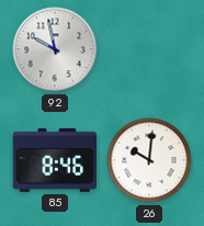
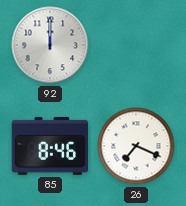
92: 9:58 -> 12:00
26: 10:01 -> 7:19
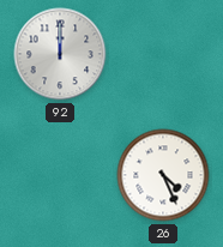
85: 8:46 -> none
26: 7:19 -> 4:26
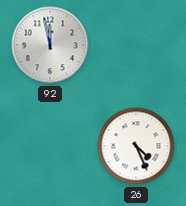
92: 12:00 -> 11:58
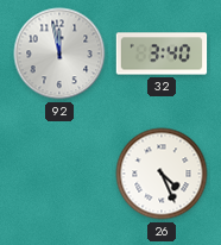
32: none -> 3:40
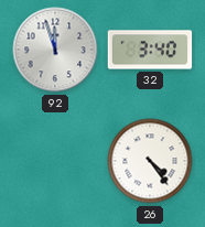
92: 11:58 -> 11:57
26: 4:26 -> 4:24
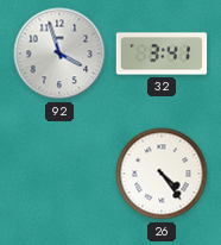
92: 11:57 -> 3:57
32: 3:40 -> 3:41
